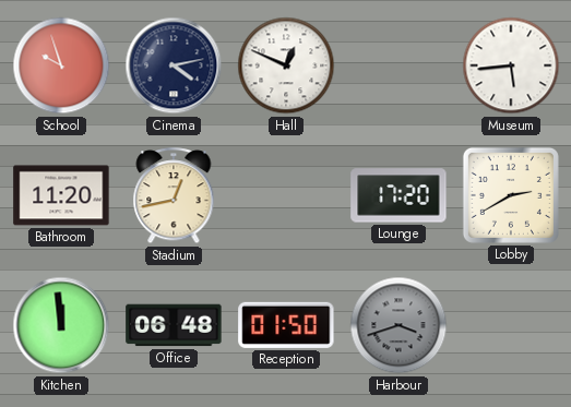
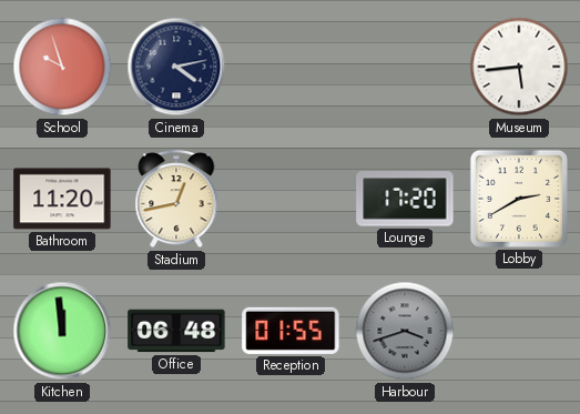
Hall: 12:49 -> none
Reception: 01:50 -> 01:55
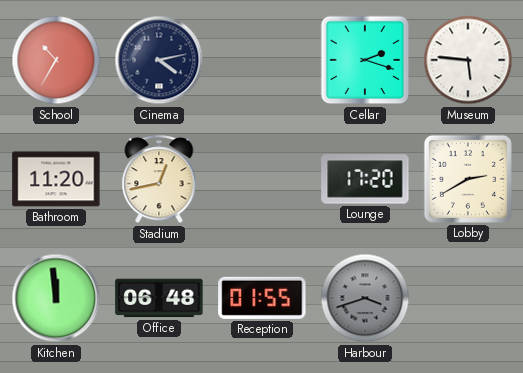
School: 9:57 -> 10:35
Cellar: none -> 2:18
Museum: 5:44 -> 5:46
